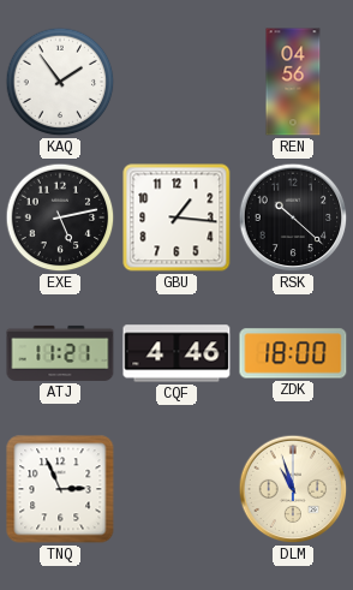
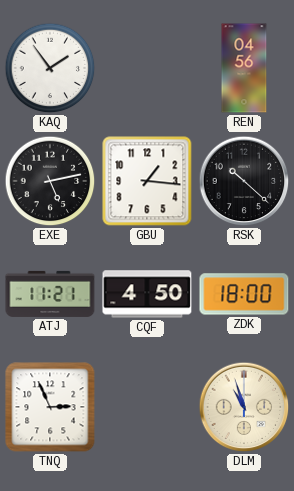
CQF: 4:46 -> 4:50
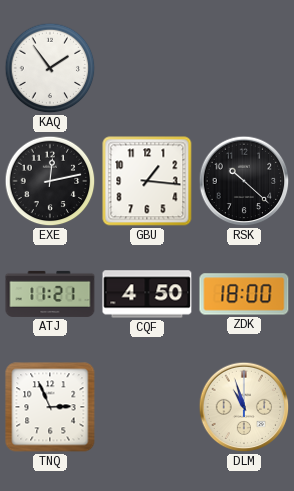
REN: 04:56 -> none
EXE: 5:13 -> 12:13
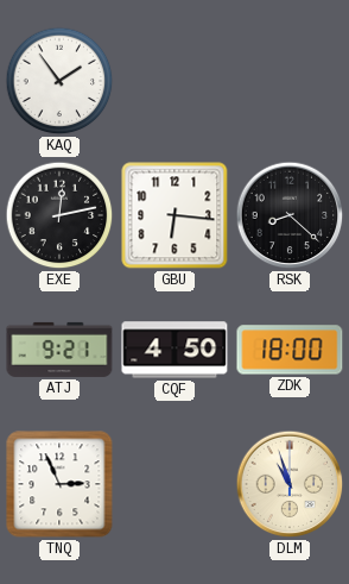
GBU: 1:16 -> 6:16
RSK: 10:22 -> 8:22
ATJ: 11:21 -> 9:21
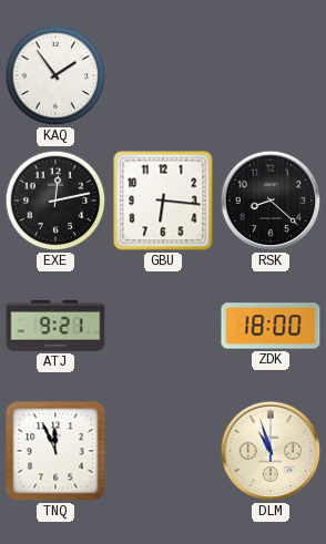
CQF: 4:50 -> none
TNQ: 2:56 -> 11:56
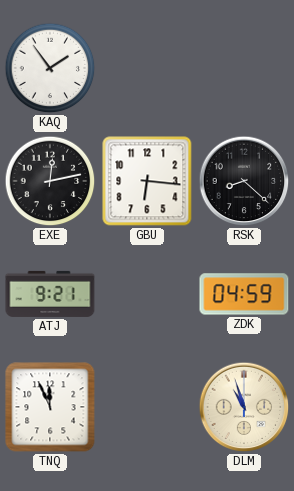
ZDK: 18:00 -> 04:59
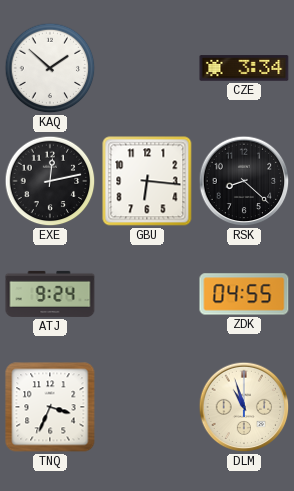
KAQ: 1:54 -> 1:52
CZE: none -> 3:34
ATJ: 9:21 -> 9:24
ZDK: 04:59 -> 04:55
TNQ: 11:56 -> 3:34
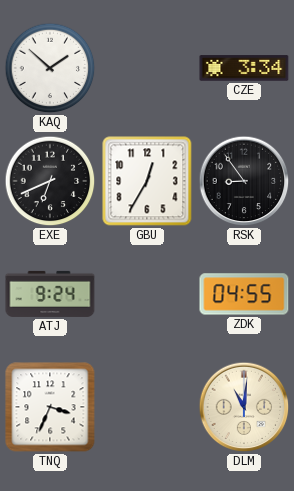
EXE: 12:13 -> 6:41
GBU: 6:16 -> 12:35
RSK: 8:22 -> 8:54
DLM: 10:57 -> 11:01
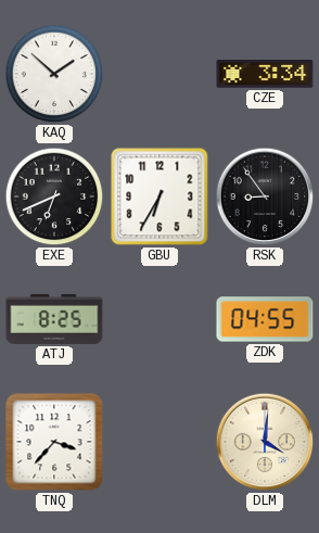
GBU: 12:35 -> 6:35
ATJ: 9:24 -> 8:25
TNQ: 3:34 -> 3:37
DLM: 11:01 -> 4:01
